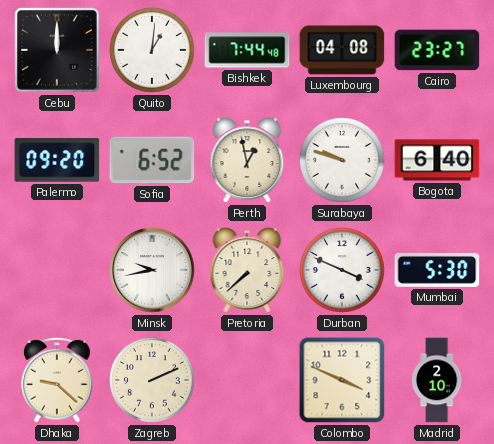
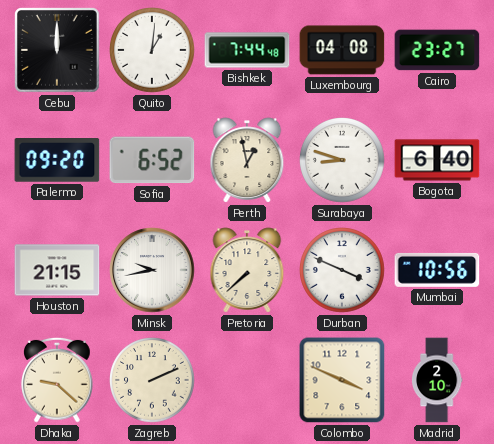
Surabaya: 9:48 -> 8:48
Houston: none -> 21:15
Mumbai: 5:30 -> 10:56
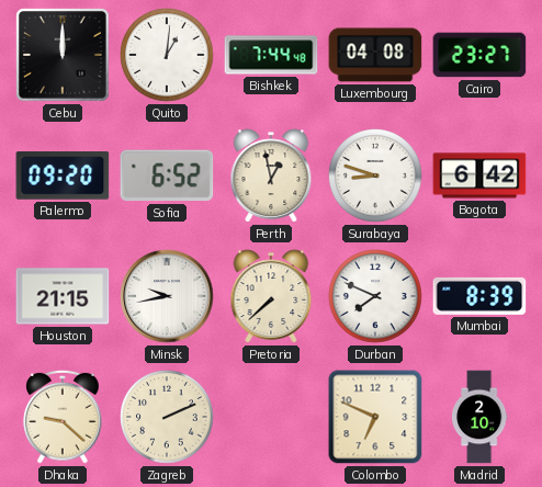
Bogota: 6:40 -> 6:42
Durban: 3:49 -> 7:49
Mumbai: 10:56 -> 8:39
Colombo: 3:49 -> 6:49
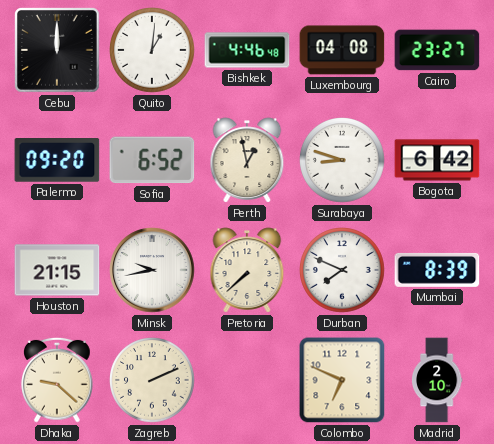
Bishkek: 7:44 -> 4:46
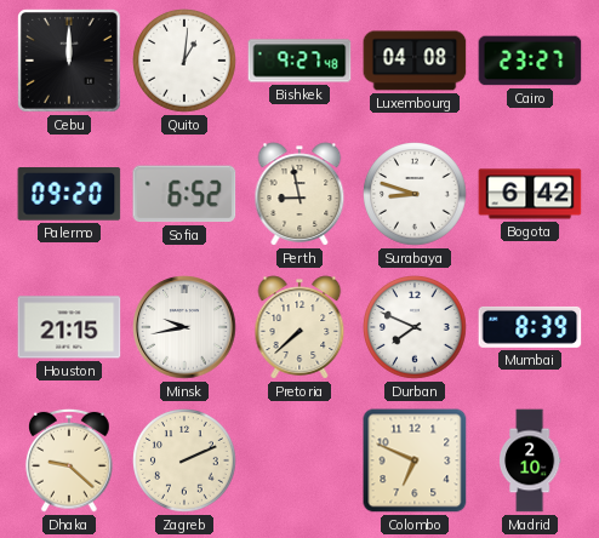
Bishkek: 4:46 -> 9:27
Perth: 12:58 -> 8:58
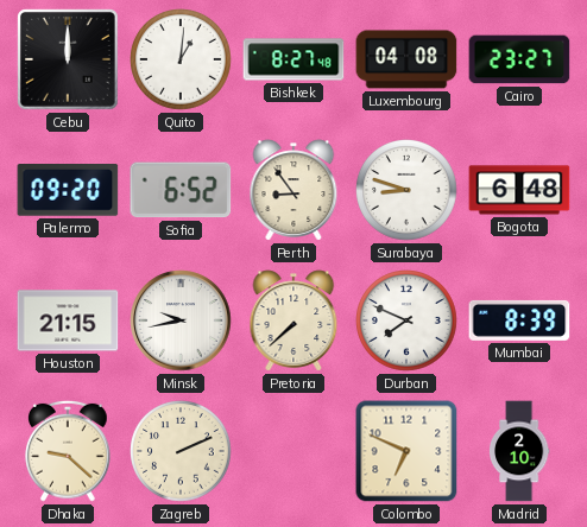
Bishkek: 9:27 -> 8:27
Perth: 8:58 -> 8:54
Bogota: 6:42 -> 6:48
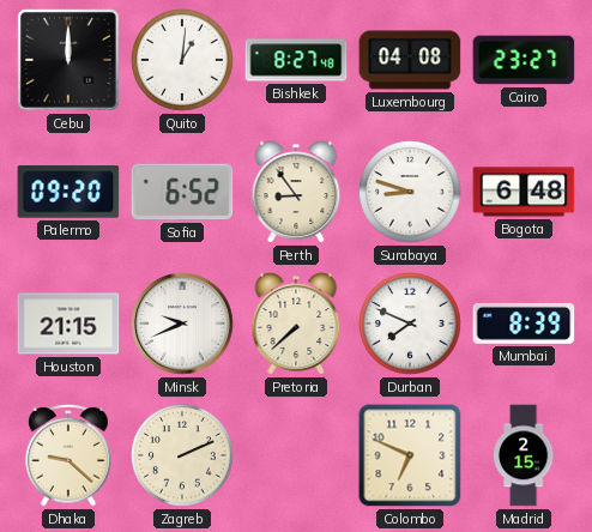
Minsk: 9:43 -> 9:41
Madrid: 2:10 -> 2:15
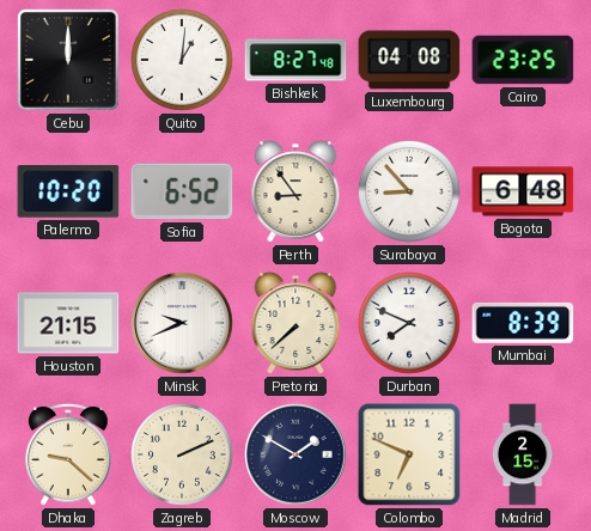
Cairo: 23:27 -> 23:25
Palermo: 09:20 -> 10:20
Surabaya: 8:48 -> 8:53
Moscow: none -> 1:50
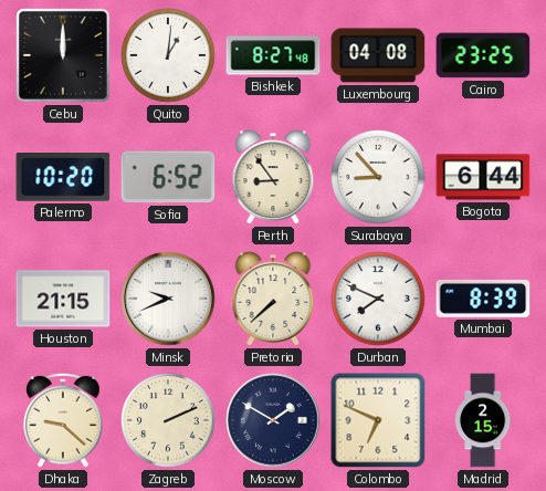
Bogota: 6:48 -> 6:44
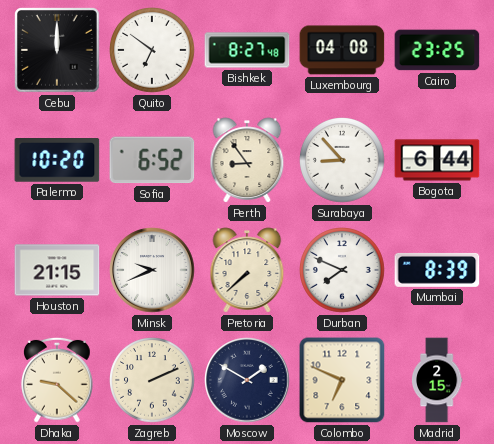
Quito: 1:01 -> 6:51
